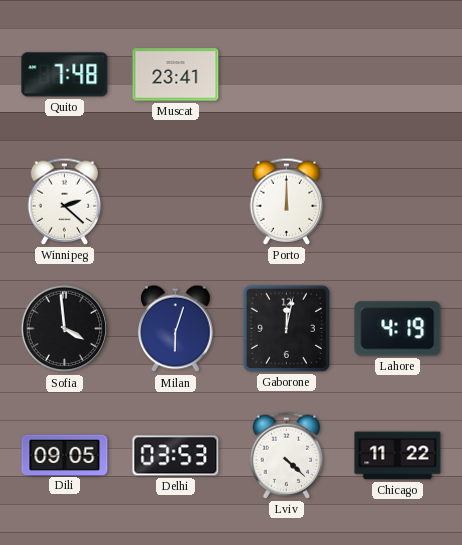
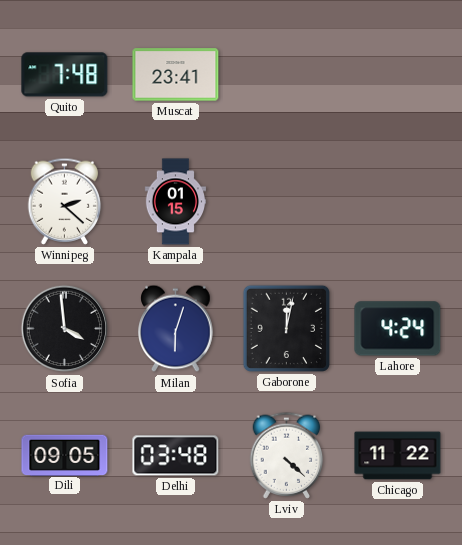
Kampala: none -> 01:15
Porto: 12:00 -> none
Lahore: 4:19 -> 4:24
Delhi: 03:53 -> 03:48
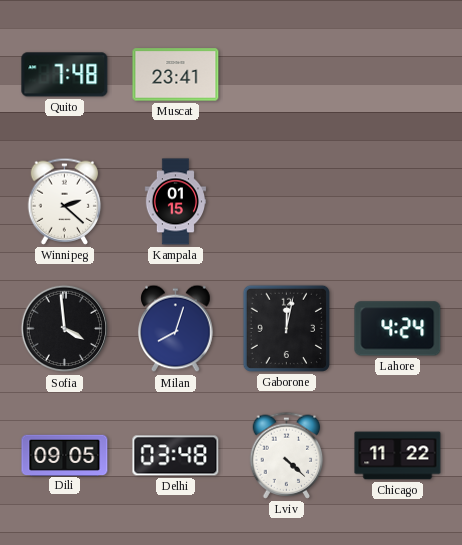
Milan: 6:03 -> 8:03
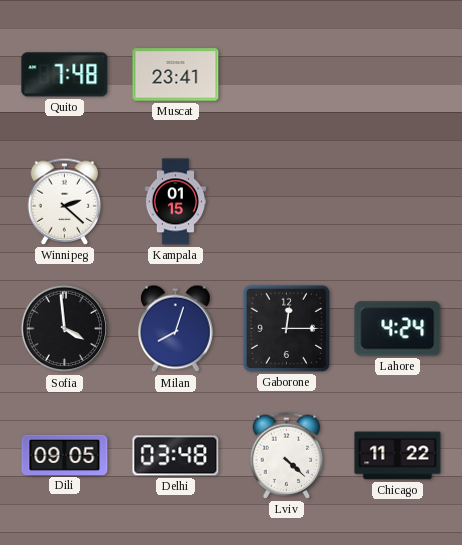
Gaborone: 12:02 -> 12:15
